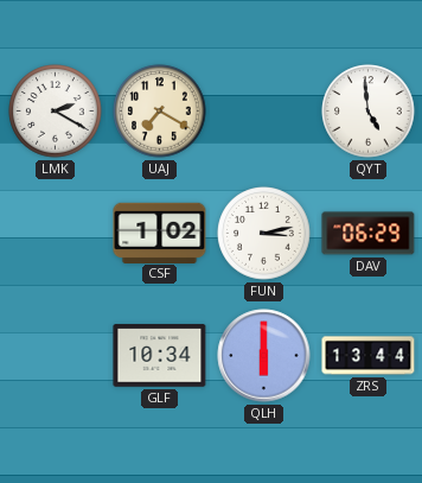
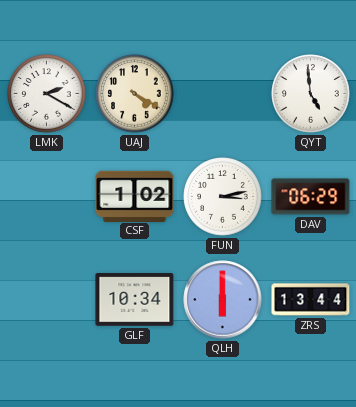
UAJ: 7:20 -> 4:20
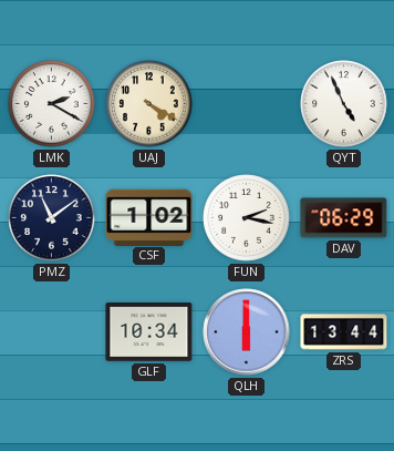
QYT: 4:59 -> 4:56
PMZ: none -> 11:09
FUN: 3:13 -> 2:17
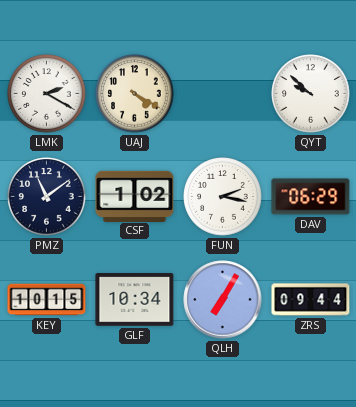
QYT: 4:56 -> 9:52
KEY: none -> 10:15
QLH: 6:00 -> 7:05
ZRS: 13:44 -> 09:44
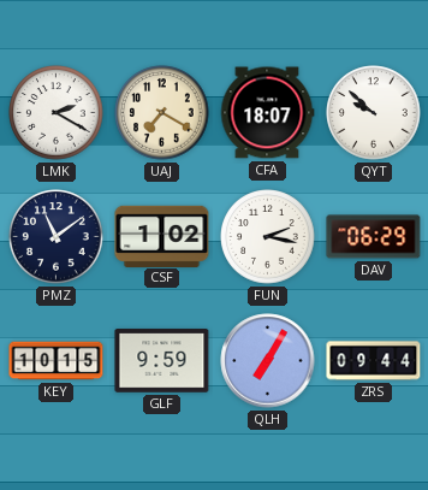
UAJ: 4:20 -> 7:20
CFA: none -> 18:07
GLF: 10:34 -> 9:59
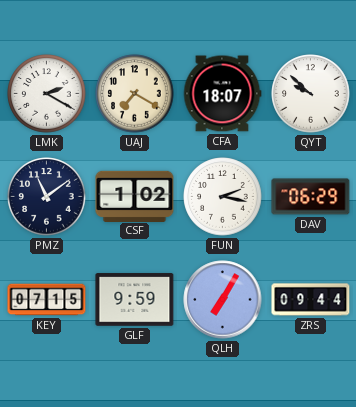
KEY: 10:15 -> 07:15
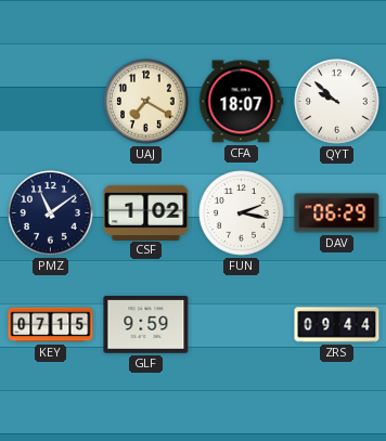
LMK: 2:20 -> none
QLH: 7:05 -> none
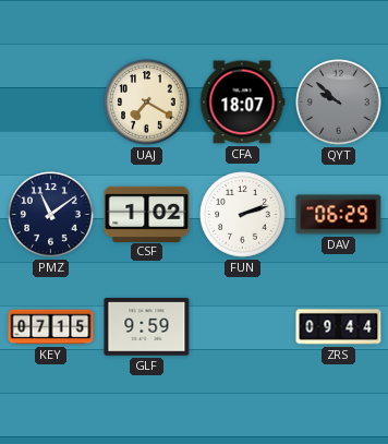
QYT dial: white -> grey
FUN: 2:17 -> 2:12
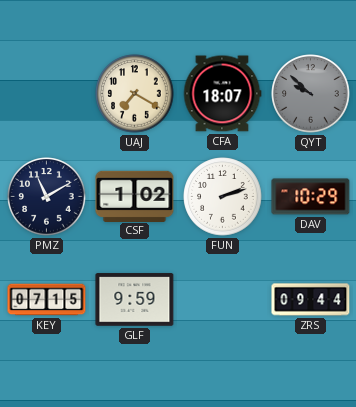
PMZ: 11:09 -> 11:10
DAV: 06:29 -> 10:29
